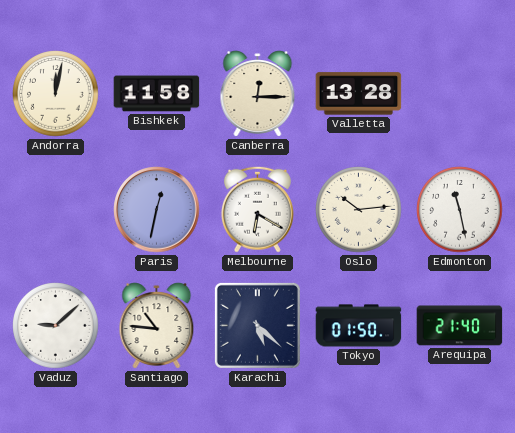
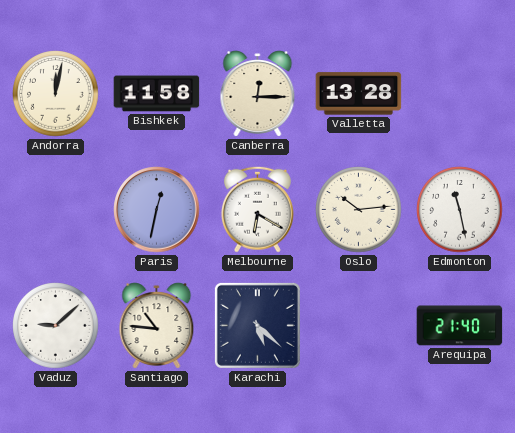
Tokyo: 01:50 -> none
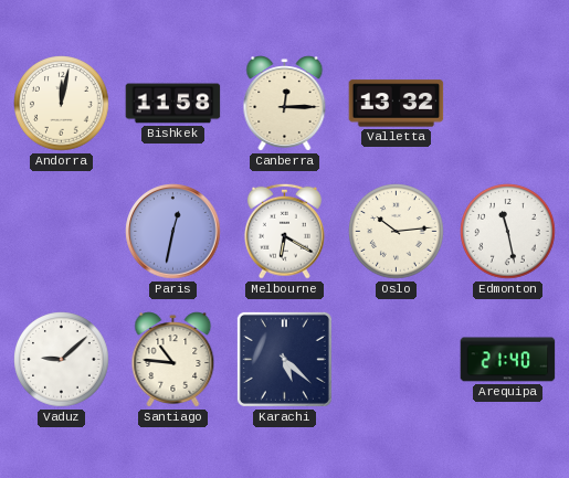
Valletta: 13:28 -> 13:32
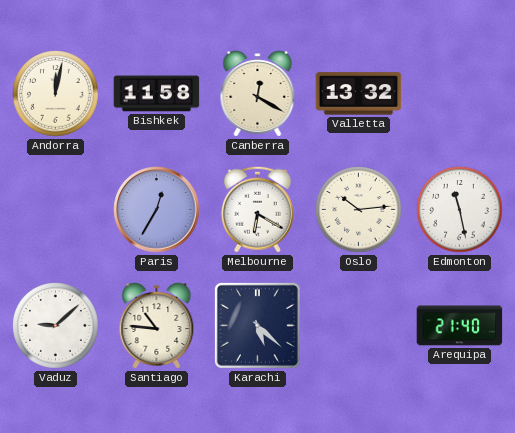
Canberra: 12:15 -> 12:20
Paris: 12:32 -> 12:35
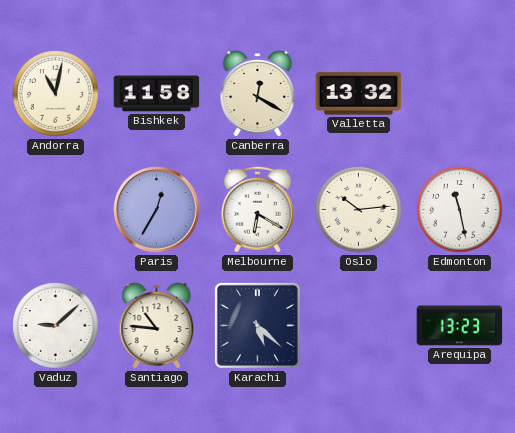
Andorra: 12:02 -> 11:02
Arequipa: 21:40 -> 13:23
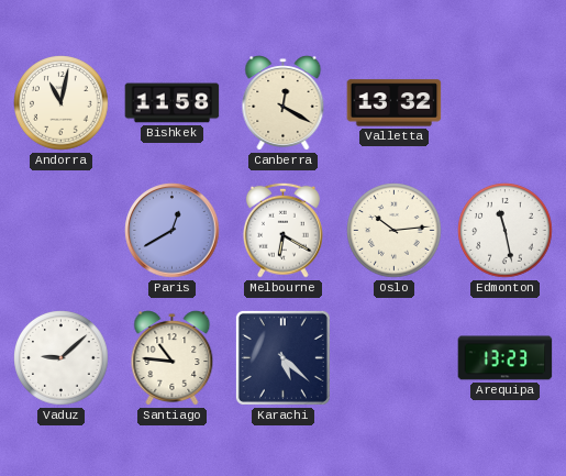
Paris: 12:35 -> 12:40
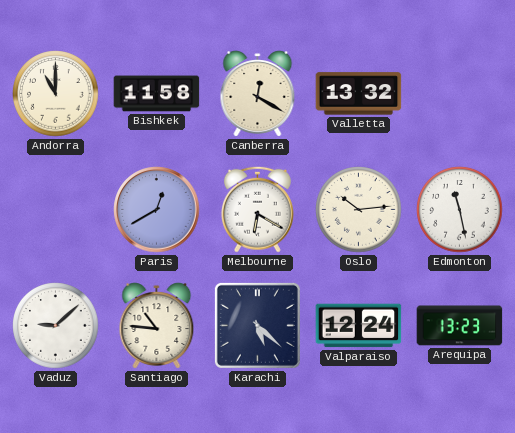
Andorra: 11:02 -> 11:00
Valparaiso: none -> 12:24
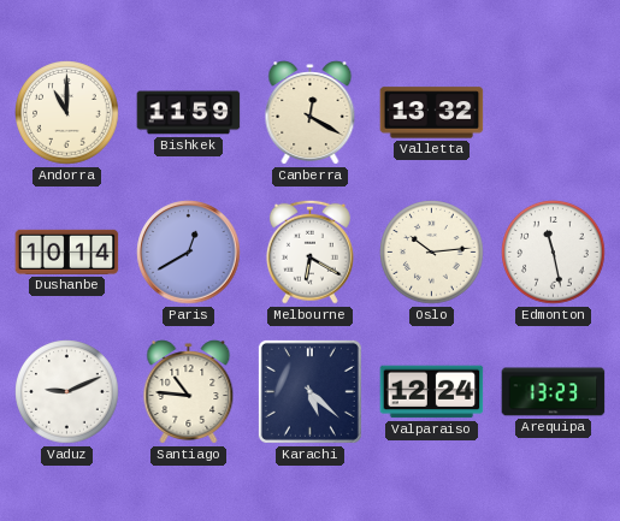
Bishkek: 11:58 -> 11:59
Dushanbe: none -> 10:14
Vaduz: 9:08 -> 9:11
